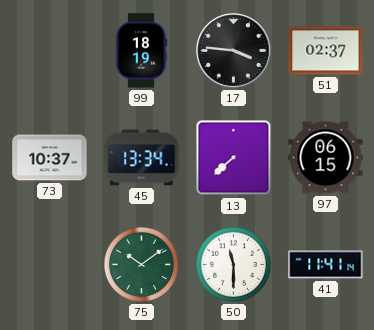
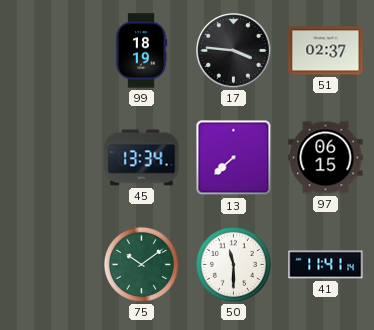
73: 10:37 -> none
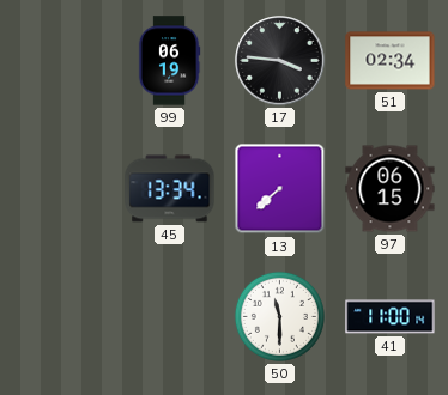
99: 18:19 -> 06:19
51: 02:37 -> 02:34
75: 10:09 -> none
41: 11:41 -> 11:00
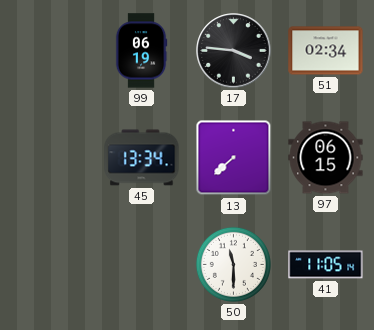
41: 11:00 -> 11:05
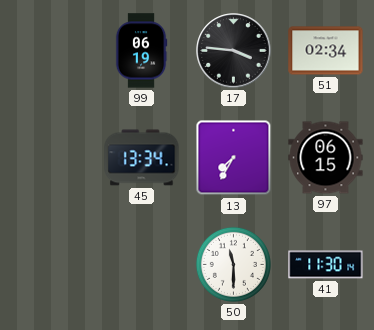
13: 7:38 -> 7:35
41: 11:05 -> 11:30
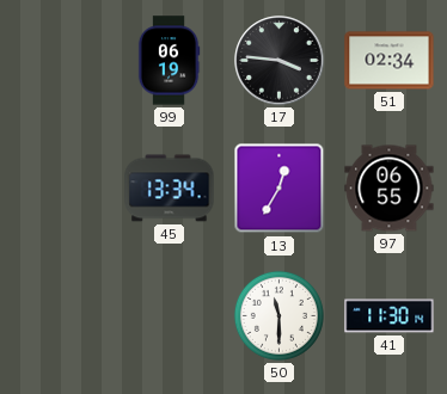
13: 7:35 -> 12:35
97: 06:15 -> 06:55
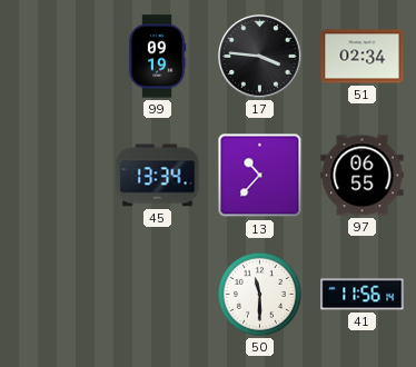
99: 06:19 -> 09:19
13: 12:35 -> 10:37
41: 11:30 -> 11:56
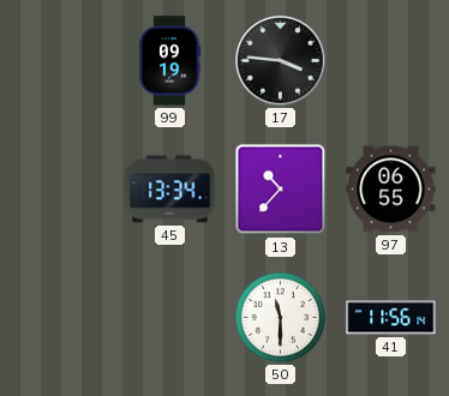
51: 02:34 -> none
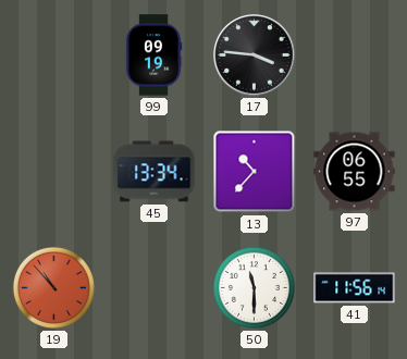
19: none -> 10:53
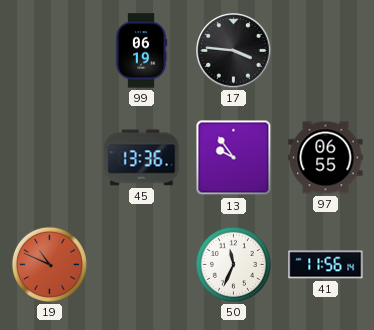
99: 09:19 -> 06:19
45: 13:34 -> 13:36
13: 10:37 -> 9:54
19: 10:53 -> 10:49
50: 11:30 -> 11:34
